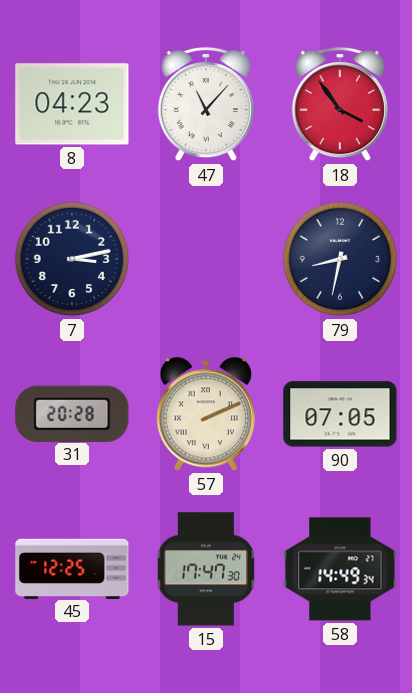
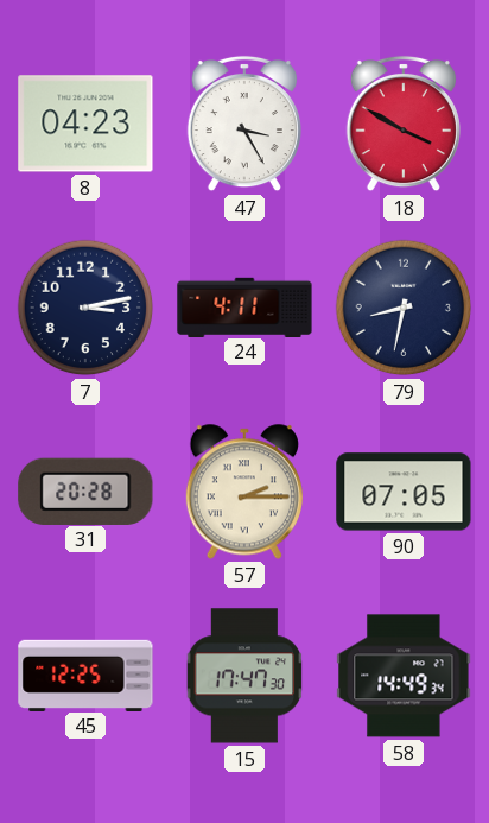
47: 11:07 -> 3:25
18: 3:54 -> 3:50
24: none -> 4:11
57: 2:11 -> 2:15
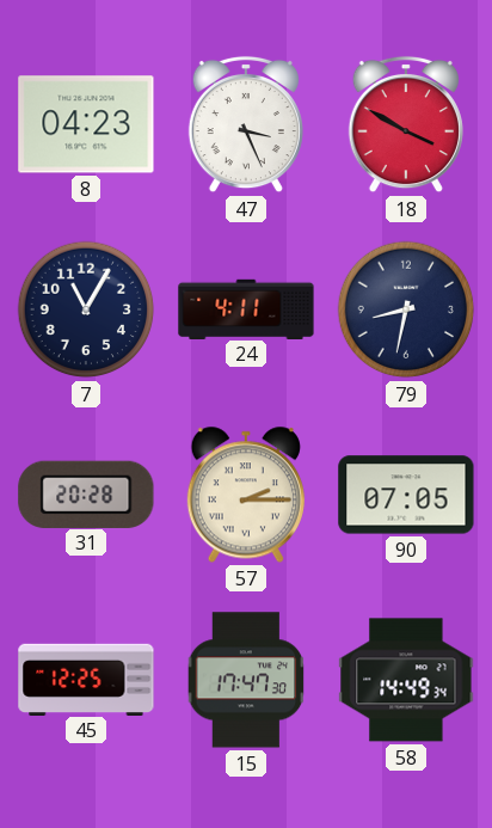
47: 3:25 -> 3:26
7: 3:13 -> 11:05
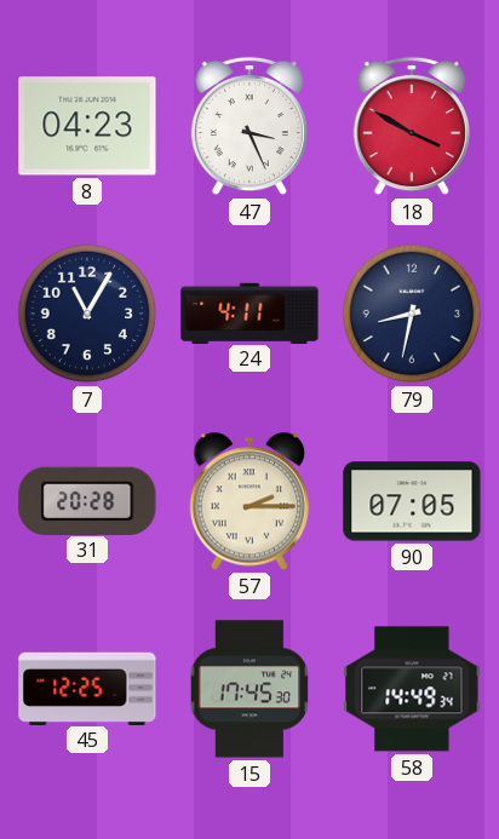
15: 17:47 -> 17:45
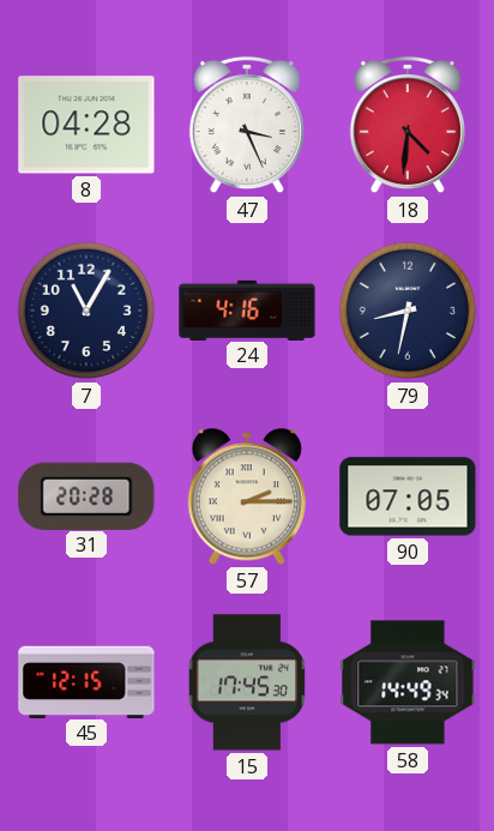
8: 04:23 -> 04:28
18: 3:50 -> 4:31
24: 4:11 -> 4:16
45: 12:25 -> 12:15
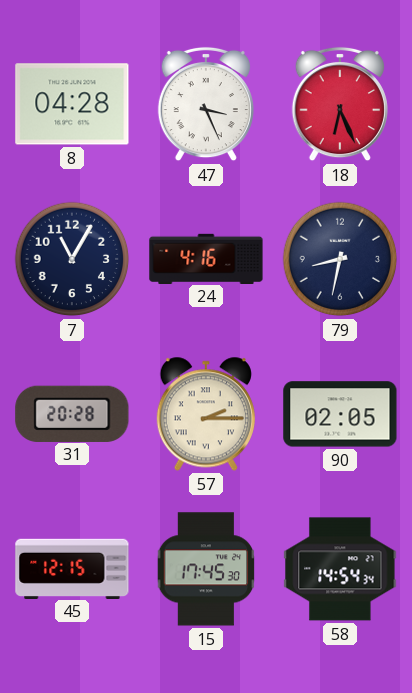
18: 4:31 -> 6:26
90: 07:05 -> 02:05
58: 14:49 -> 14:54
